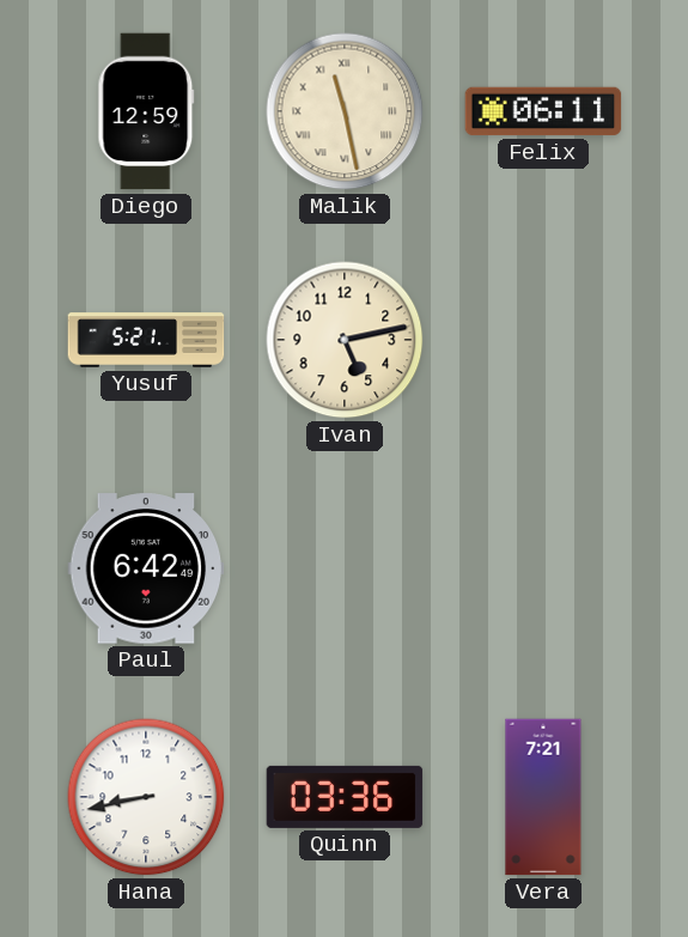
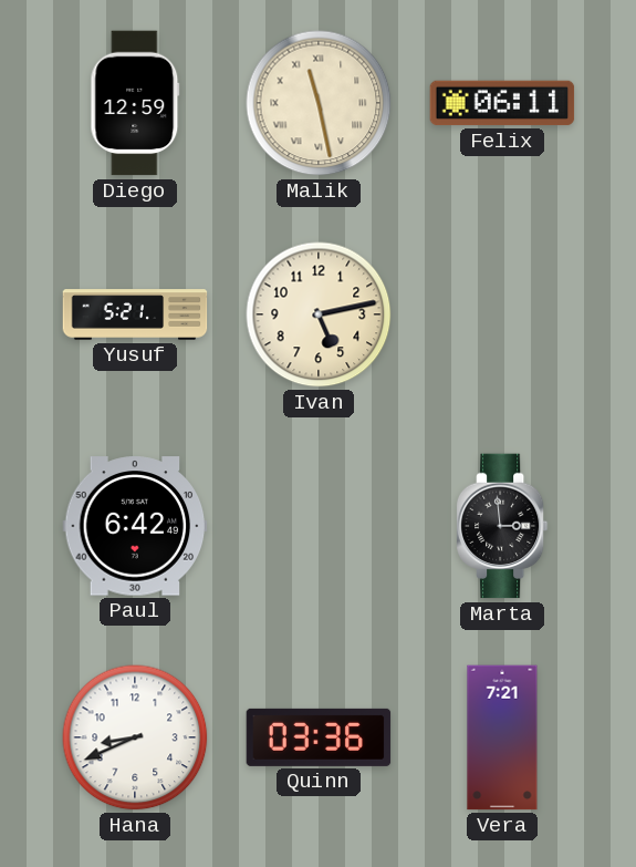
Marta: none -> 2:59
Hana: 8:43 -> 8:41
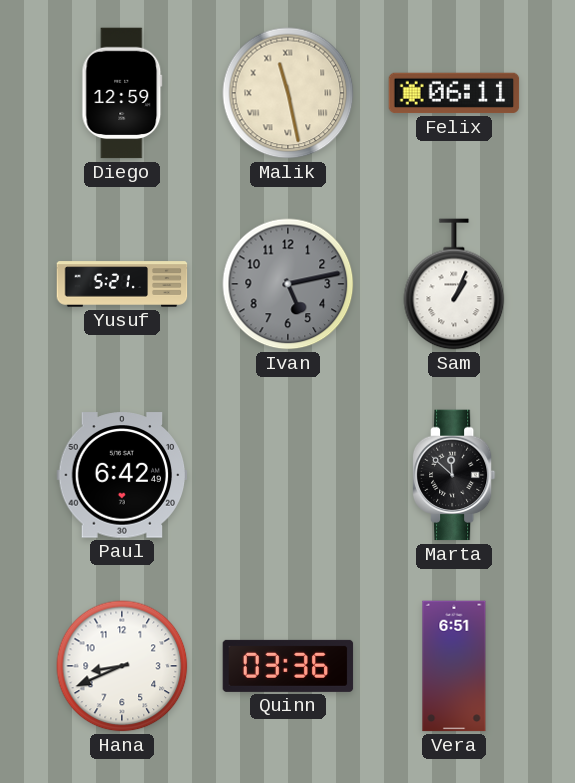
Ivan dial: cream -> grey
Sam: none -> 1:04
Marta: 2:59 -> 11:52
Vera: 7:21 -> 6:51
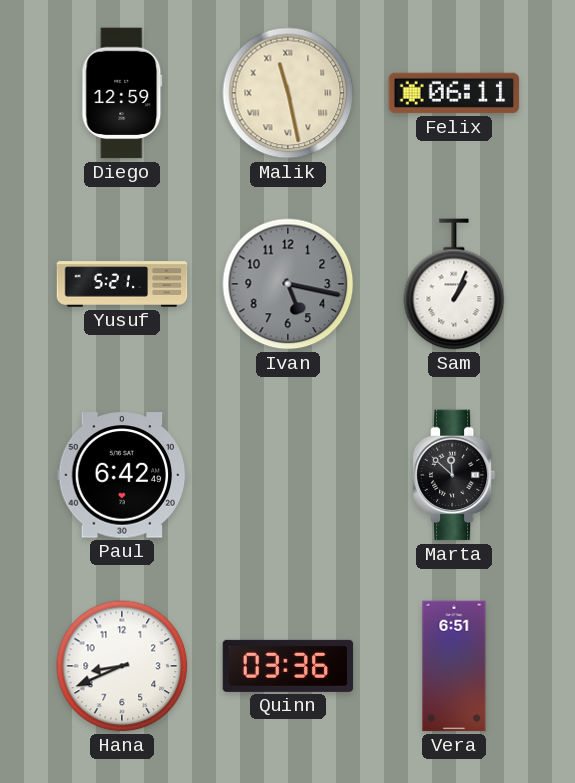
Ivan: 5:13 -> 5:17
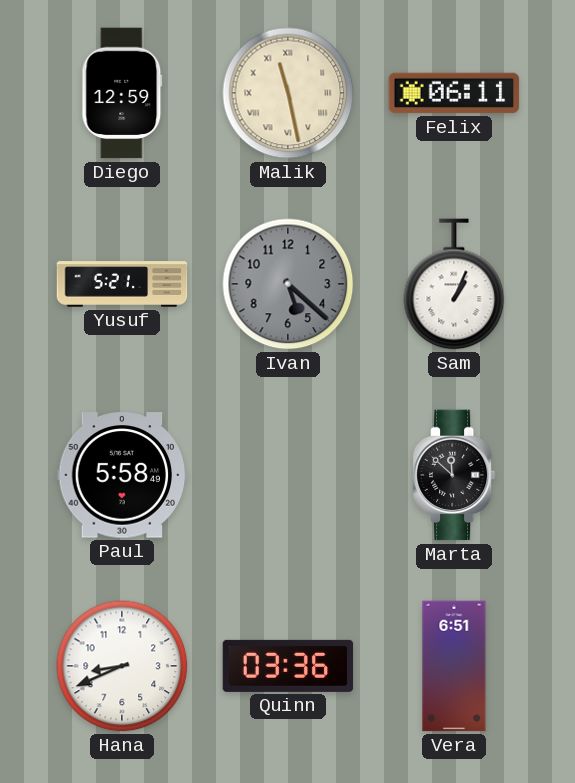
Ivan: 5:17 -> 5:22
Paul: 6:42 -> 5:58
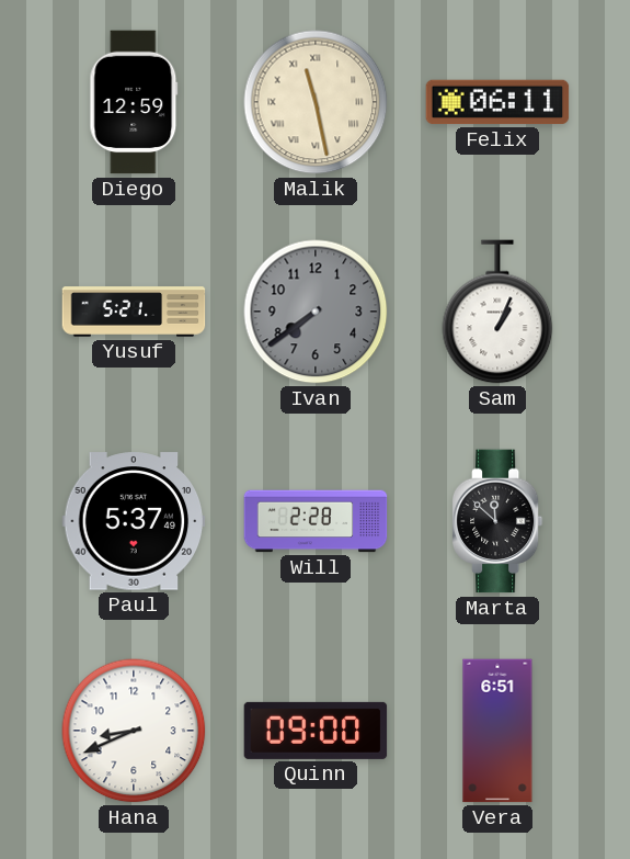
Ivan: 5:22 -> 7:39
Paul: 5:58 -> 5:37
Will: none -> 2:28
Quinn: 03:36 -> 09:00
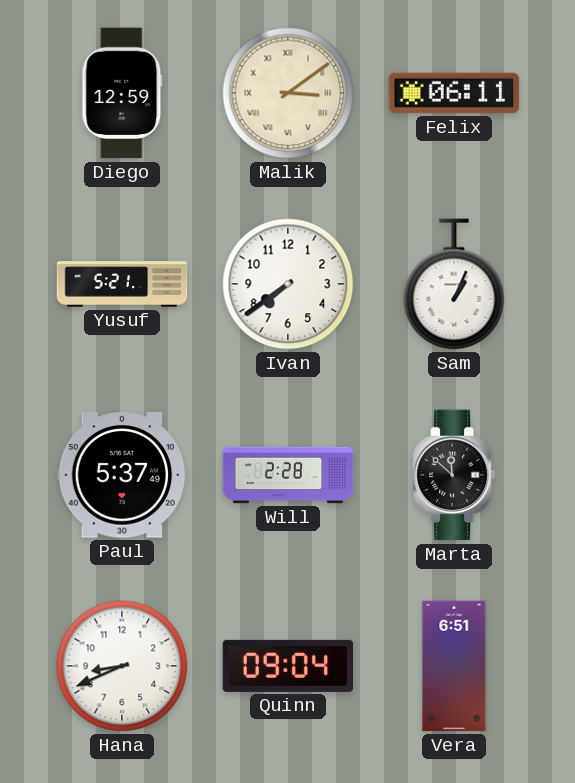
Malik: 11:28 -> 3:09
Ivan dial: grey -> white
Quinn: 09:00 -> 09:04
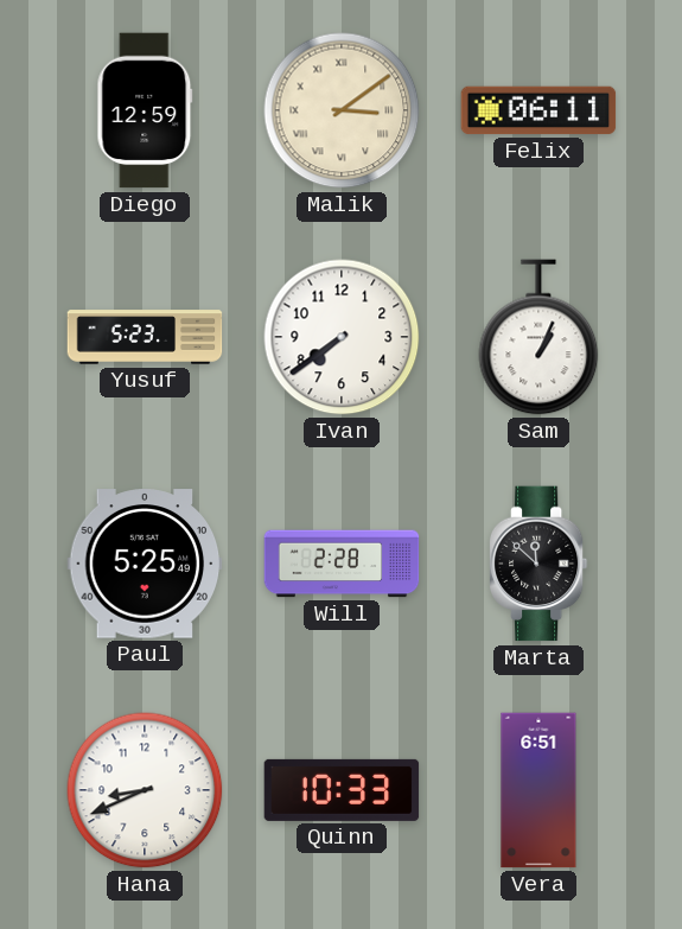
Yusuf: 5:21 -> 5:23
Paul: 5:37 -> 5:25
Quinn: 09:04 -> 10:33
